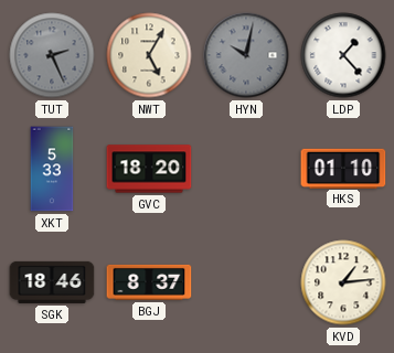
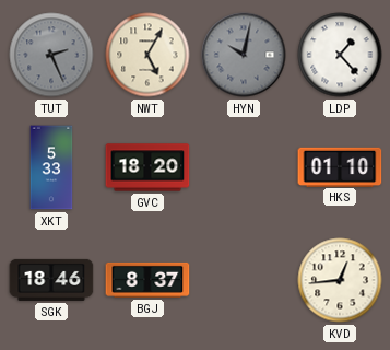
KVD: 1:14 -> 12:44
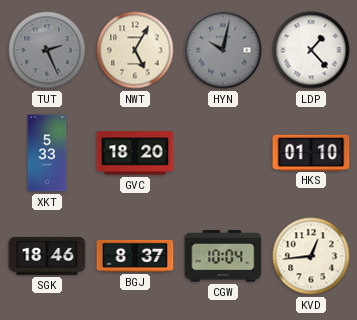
CGW: none -> 10:04
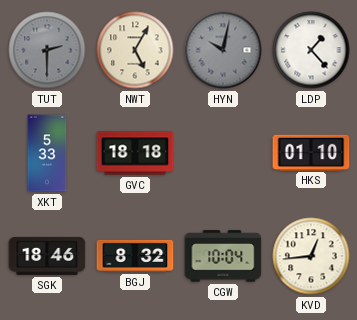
TUT: 2:26 -> 2:30
GVC: 18:20 -> 18:18
BGJ: 8:37 -> 8:32
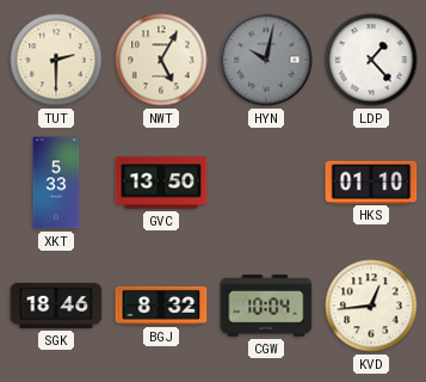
TUT dial: grey -> cream
GVC: 18:18 -> 13:50
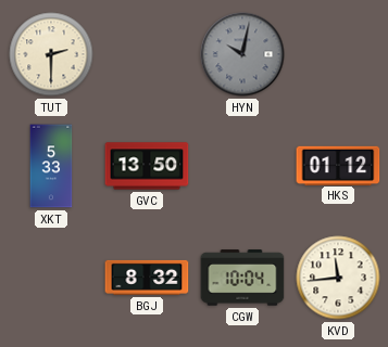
NWT: 5:05 -> none
LDP: 1:23 -> none
HKS: 01:10 -> 01:12
SGK: 18:46 -> none
KVD: 12:44 -> 11:44
